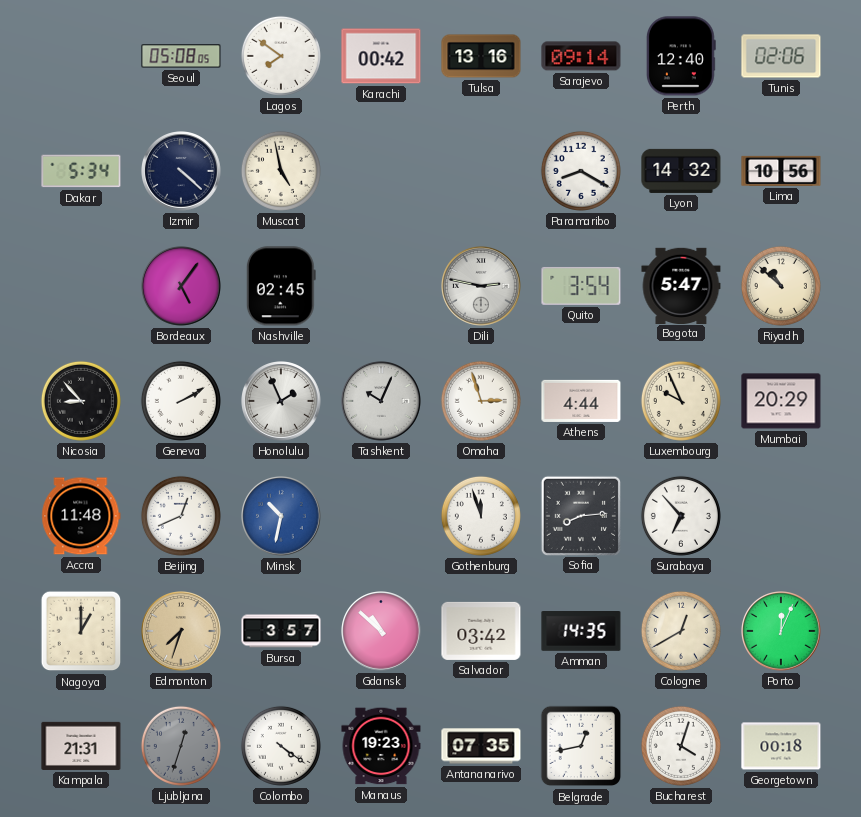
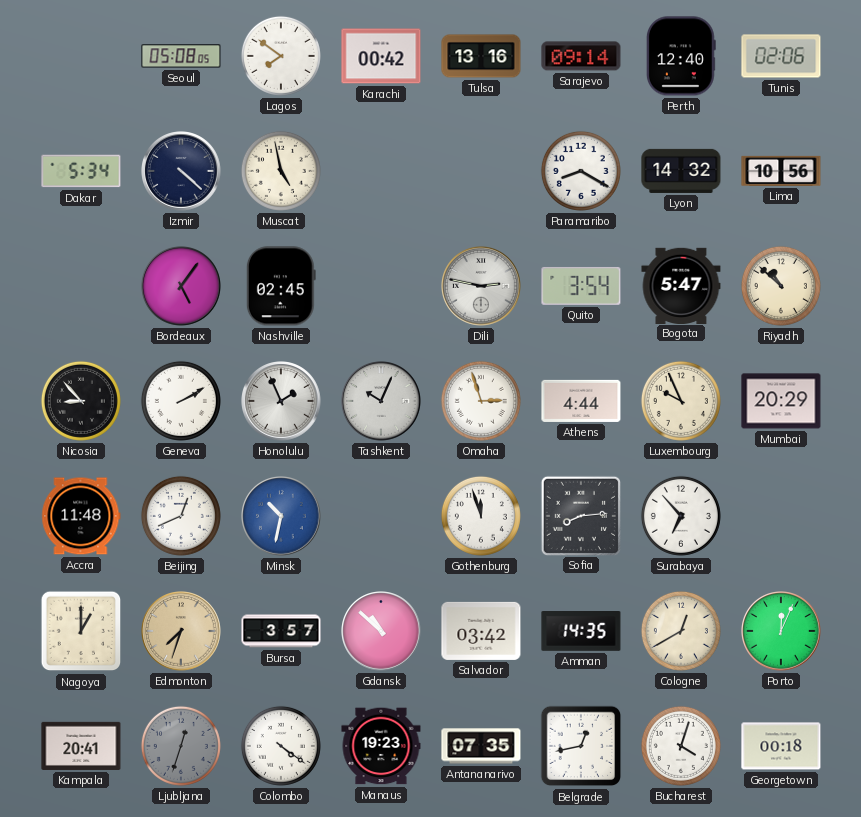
Kampala: 21:31 -> 20:41
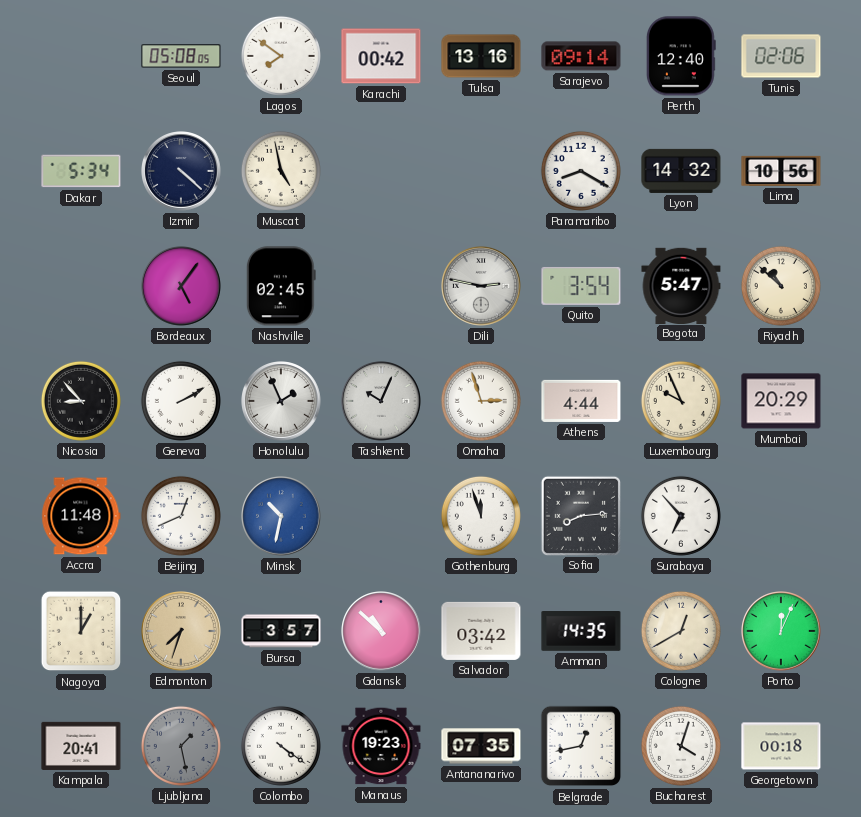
Ljubljana: 12:33 -> 1:28
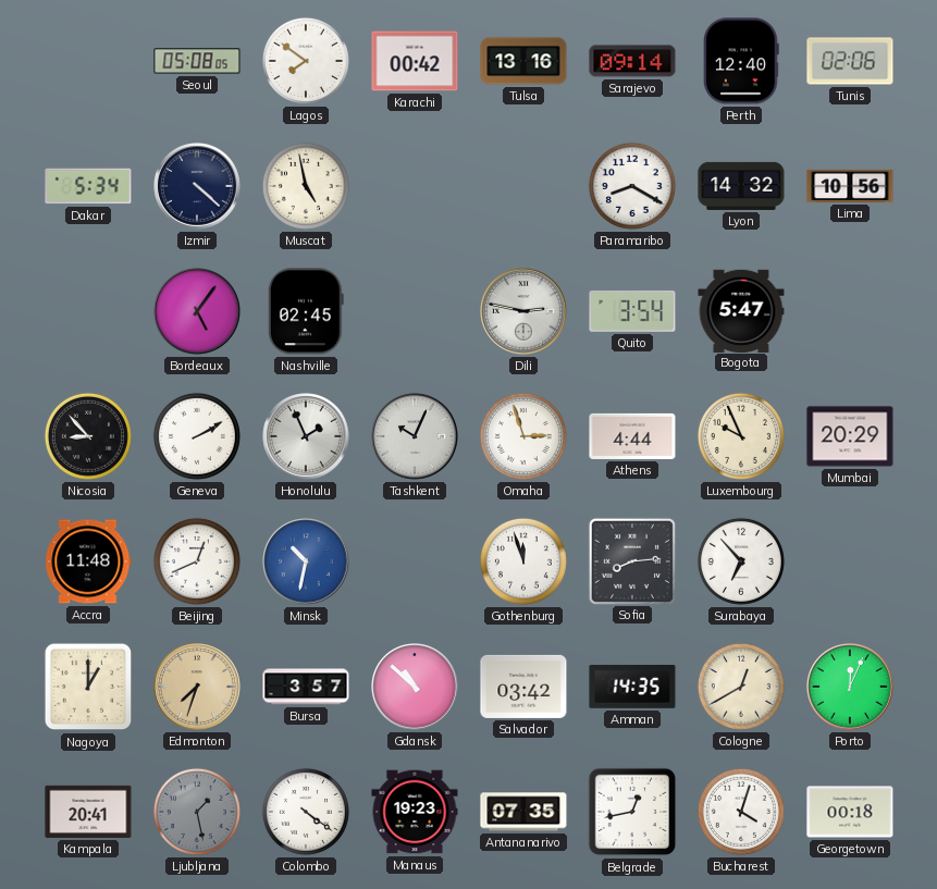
Riyadh: 10:52 -> none
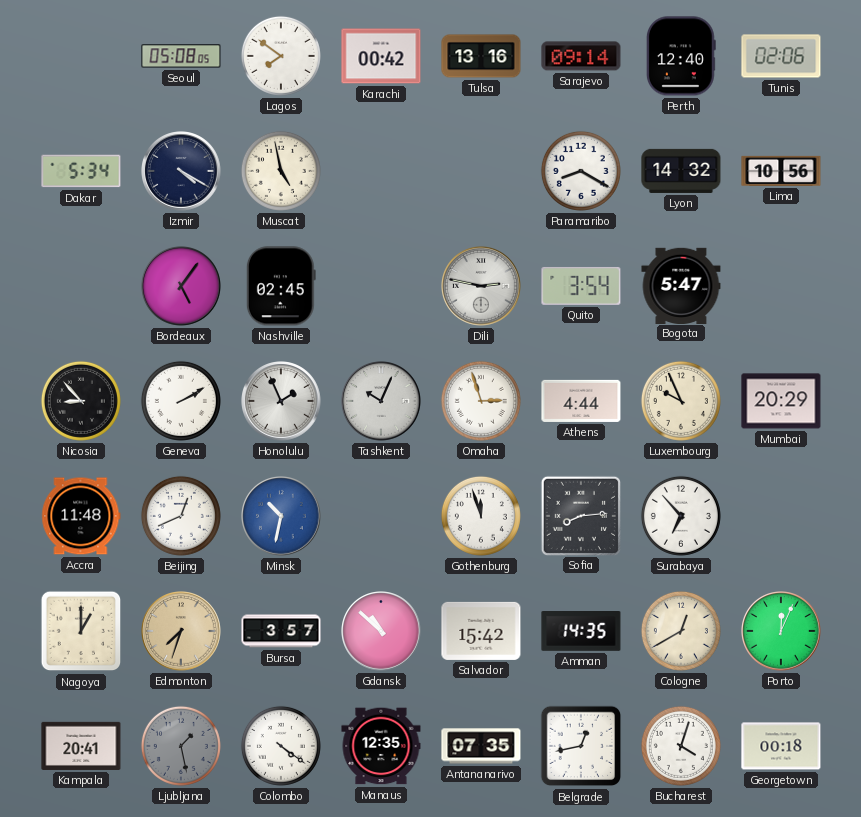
Izmir: 4:22 -> 4:20
Salvador: 03:42 -> 15:42
Manaus: 19:23 -> 12:35
